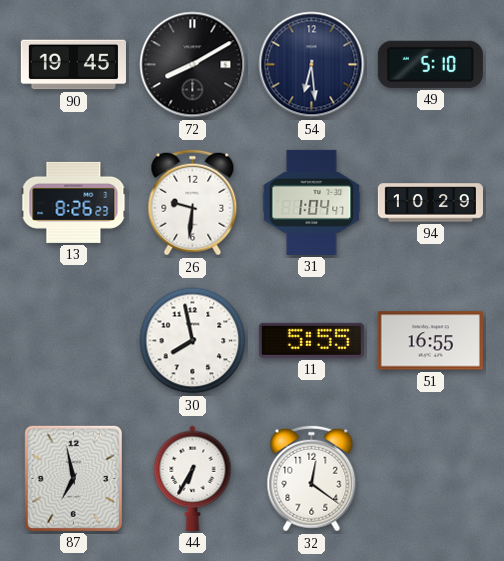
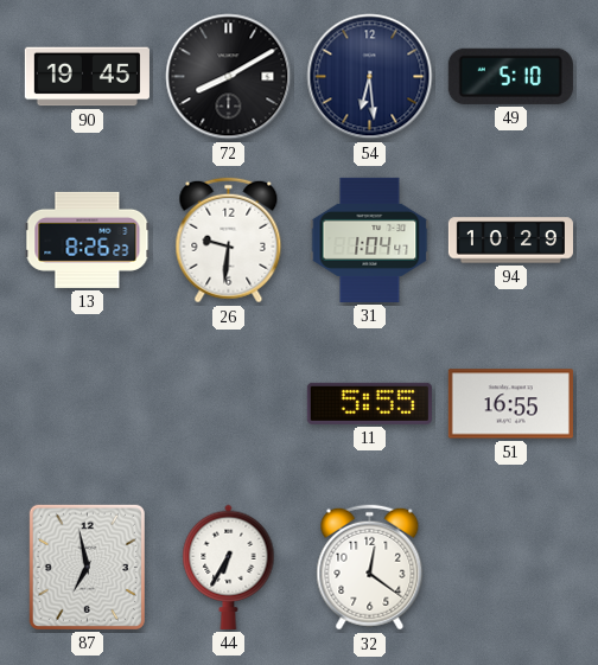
30: 7:58 -> none
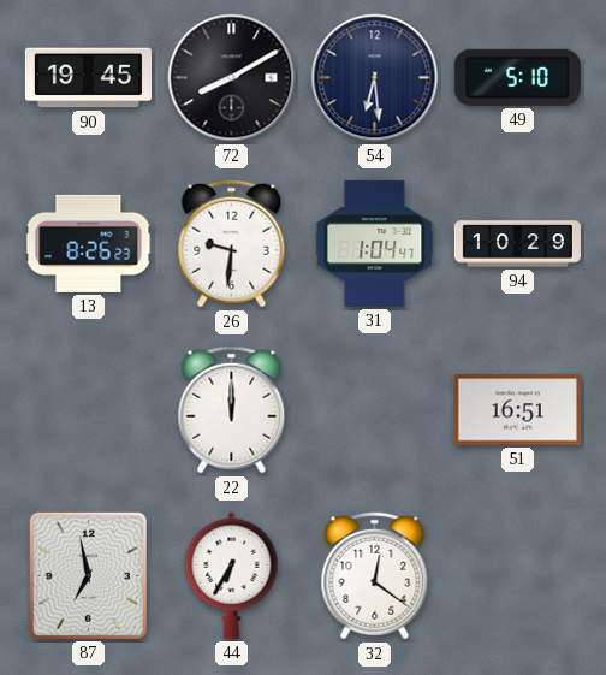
22: none -> 12:00
11: 5:55 -> none
51: 16:55 -> 16:51
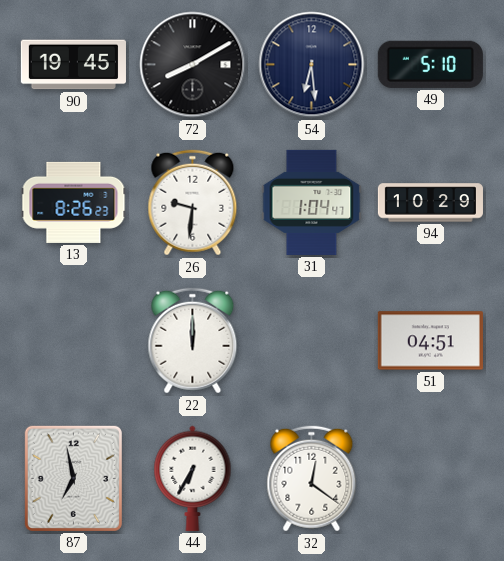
51: 16:51 -> 04:51
